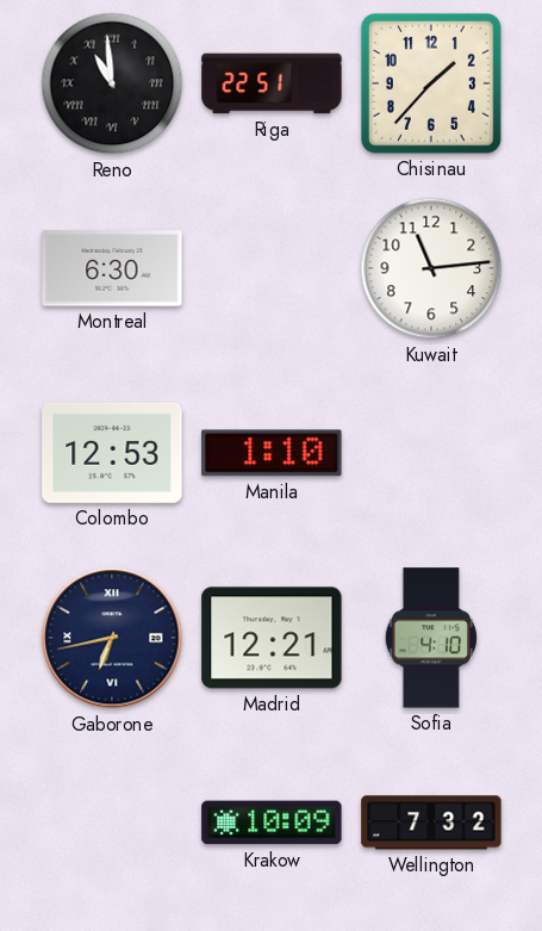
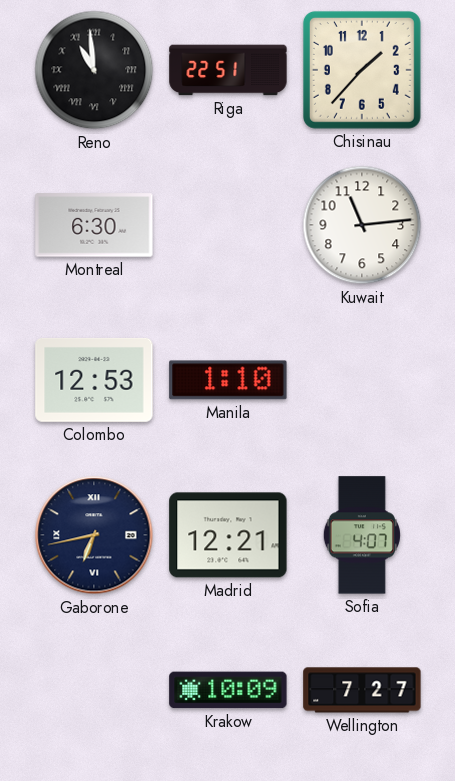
Sofia: 4:10 -> 4:07
Wellington: 7:32 -> 7:27
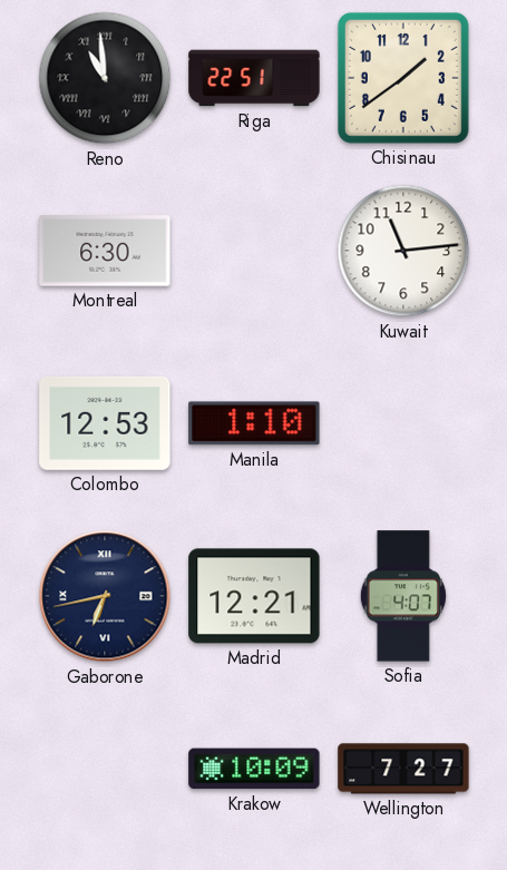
Chisinau: 1:37 -> 1:39
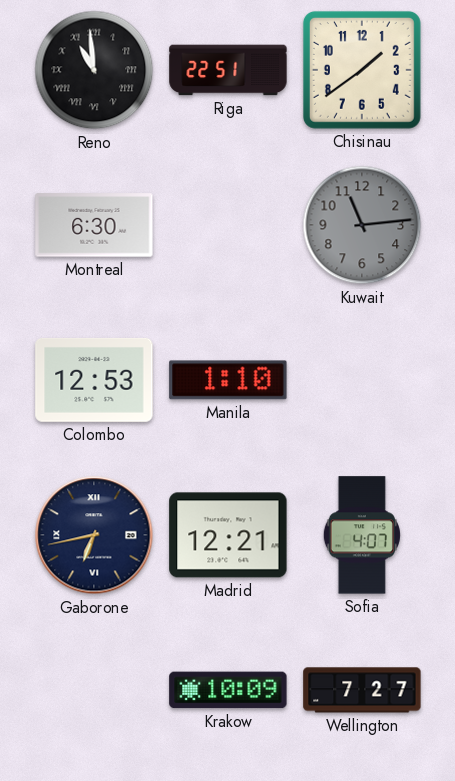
Kuwait dial: white -> grey
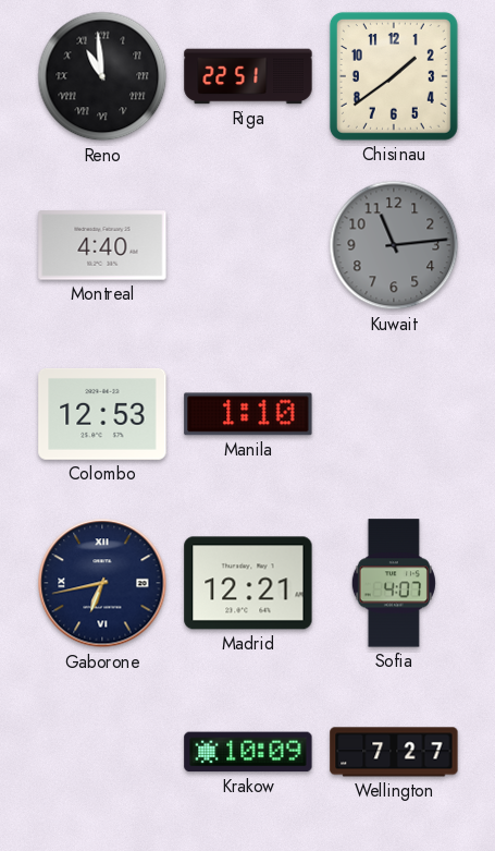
Montreal: 6:30 -> 4:40
